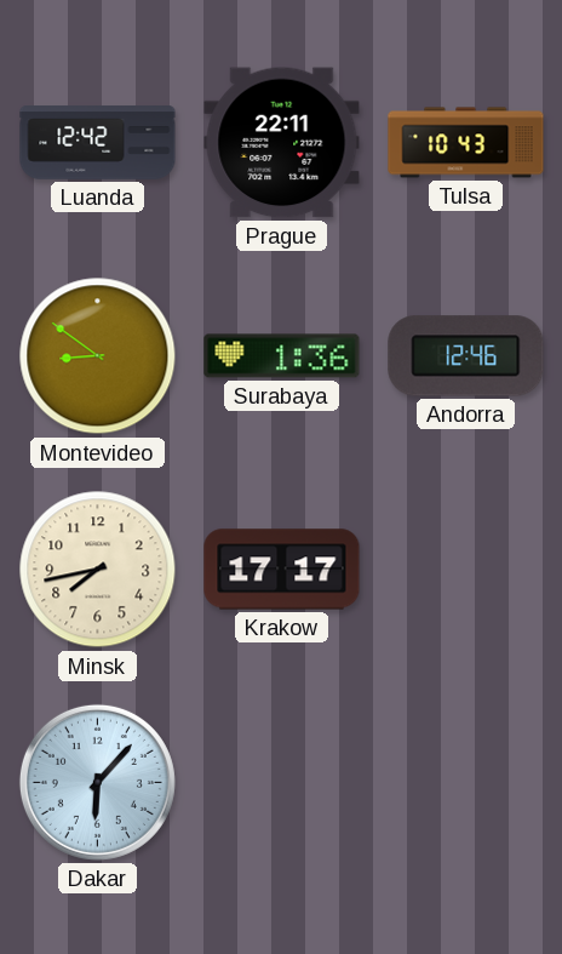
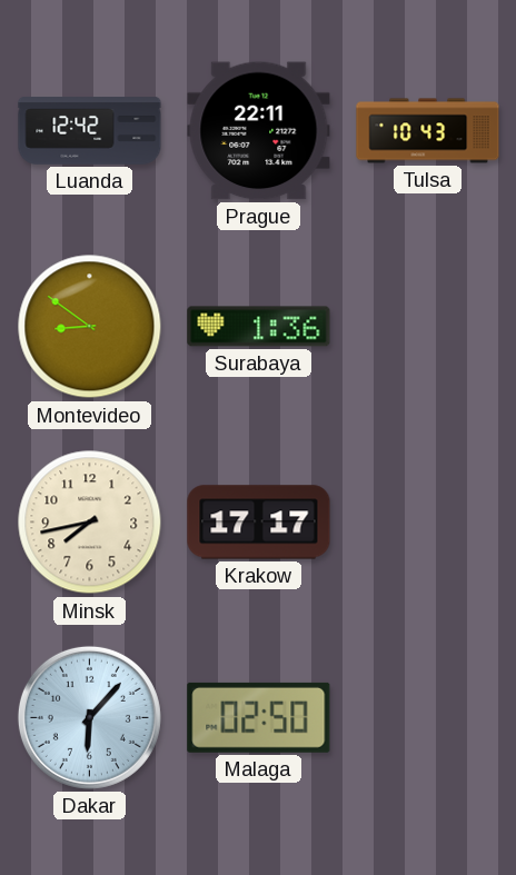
Andorra: 12:46 -> none
Malaga: none -> 02:50
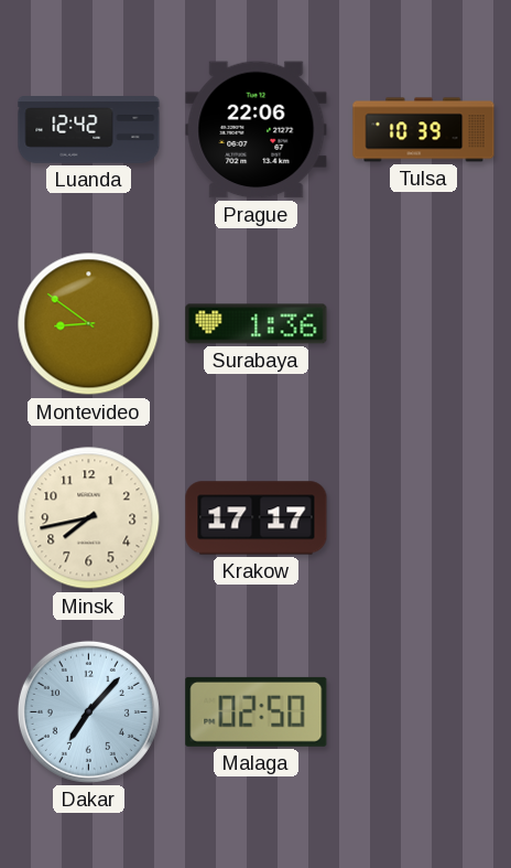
Prague: 22:11 -> 22:06
Tulsa: 10:43 -> 10:39
Dakar: 6:07 -> 7:07
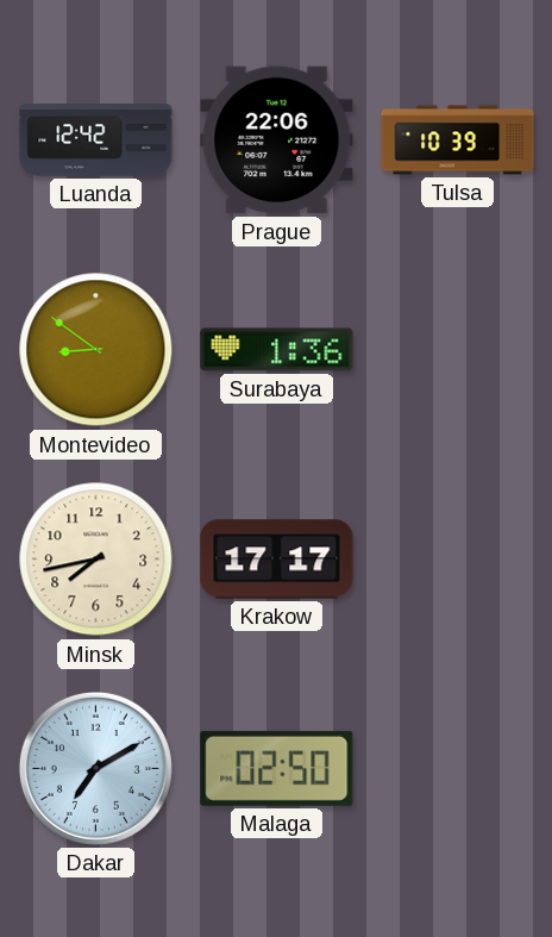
Dakar: 7:07 -> 7:10
